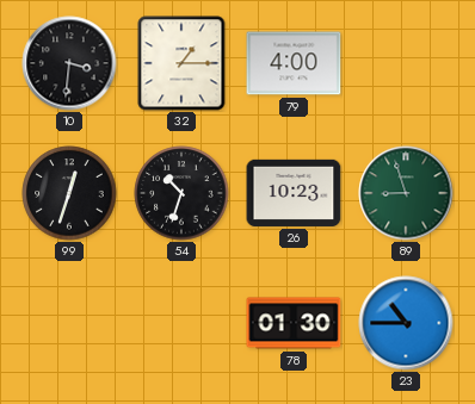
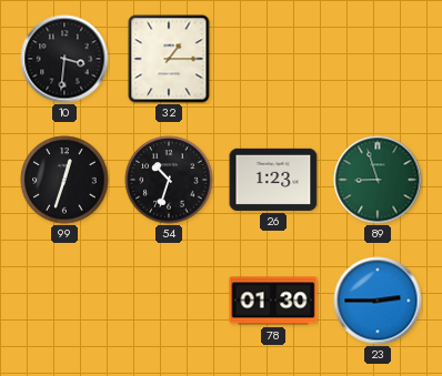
79: 4:00 -> none
26: 10:23 -> 1:23
23: 10:45 -> 2:45
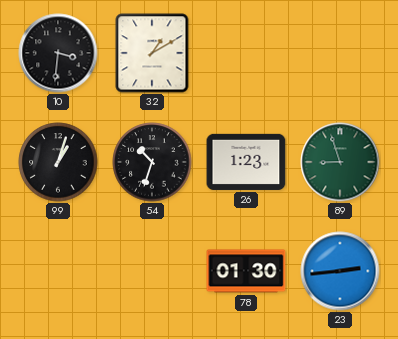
32: 1:15 -> 1:10
99: 12:33 -> 1:03
23: 2:45 -> 2:44
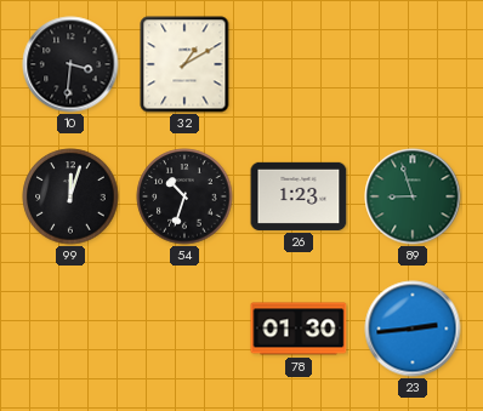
99: 1:03 -> 12:03
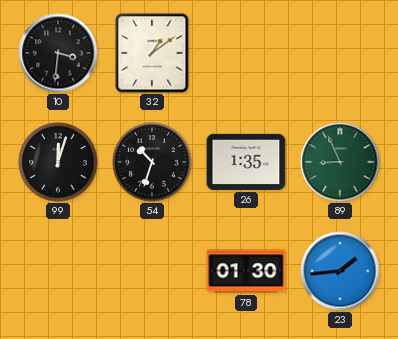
32: 1:10 -> 1:09
26: 1:23 -> 1:35
89: 8:57 -> 8:56
23: 2:44 -> 1:44
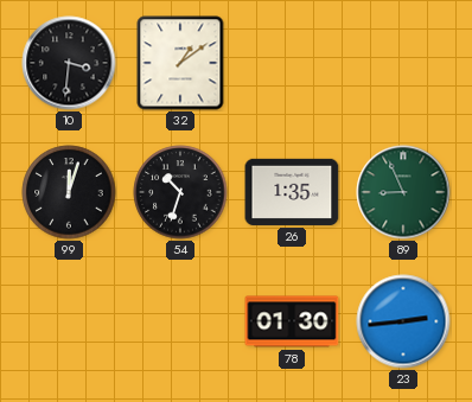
23: 1:44 -> 2:44
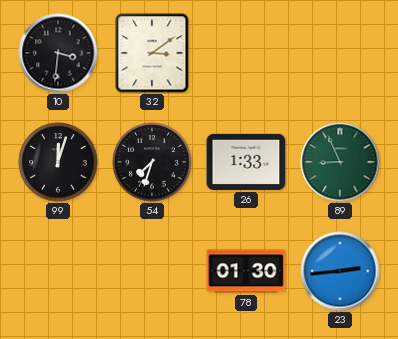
32: 1:09 -> 3:09
54: 10:33 -> 7:33
26: 1:35 -> 1:33
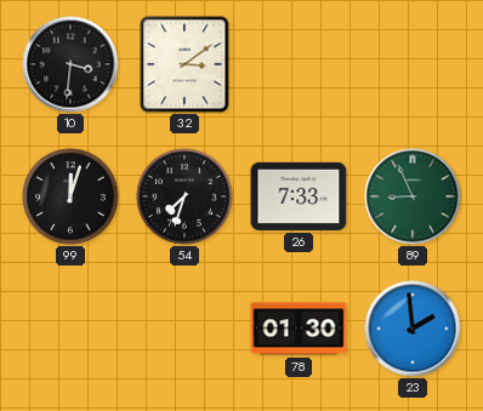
26: 1:33 -> 7:33
23: 2:44 -> 1:59
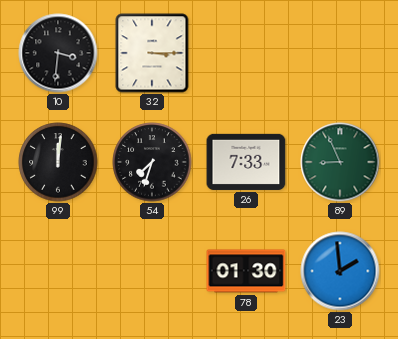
32: 3:09 -> 3:15
99: 12:03 -> 12:01
